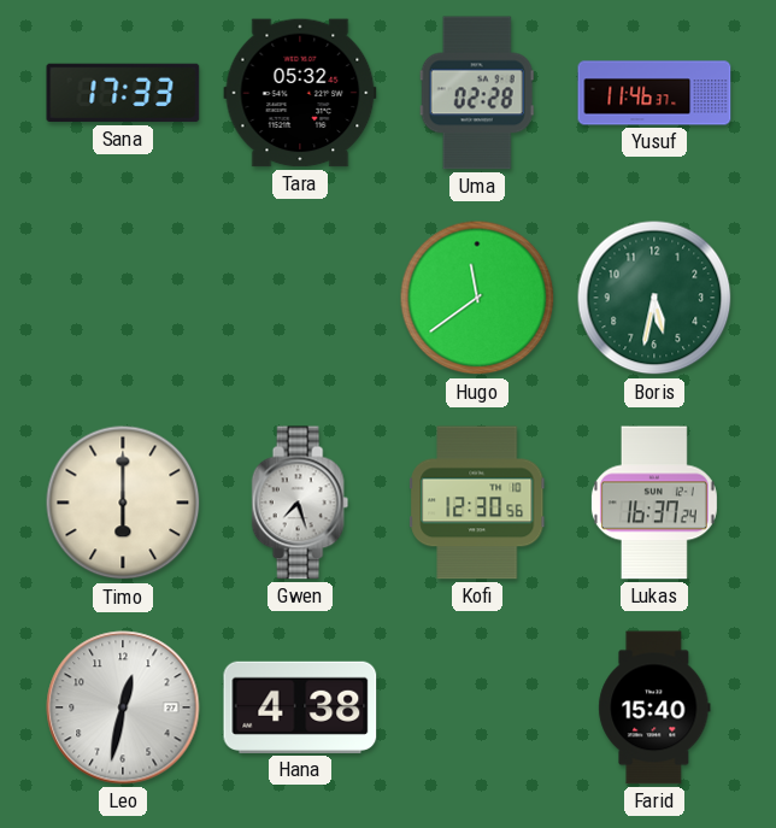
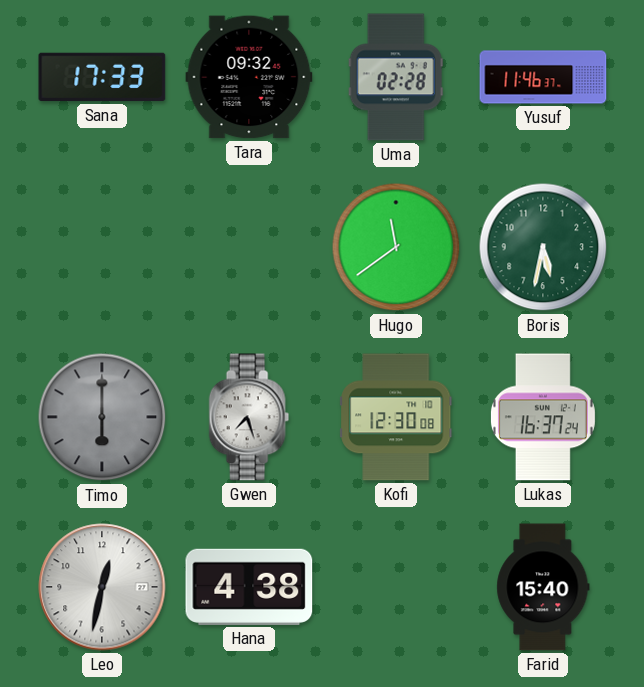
Tara: 05:32 -> 09:32
Timo dial: cream -> grey
Kofi: 12:30:56 -> 12:30:08
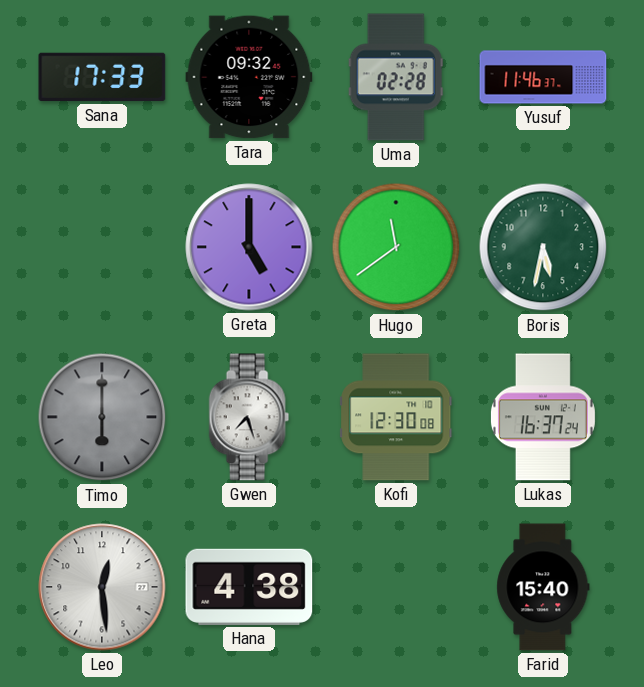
Greta: none -> 5:00
Leo: 12:32 -> 12:29
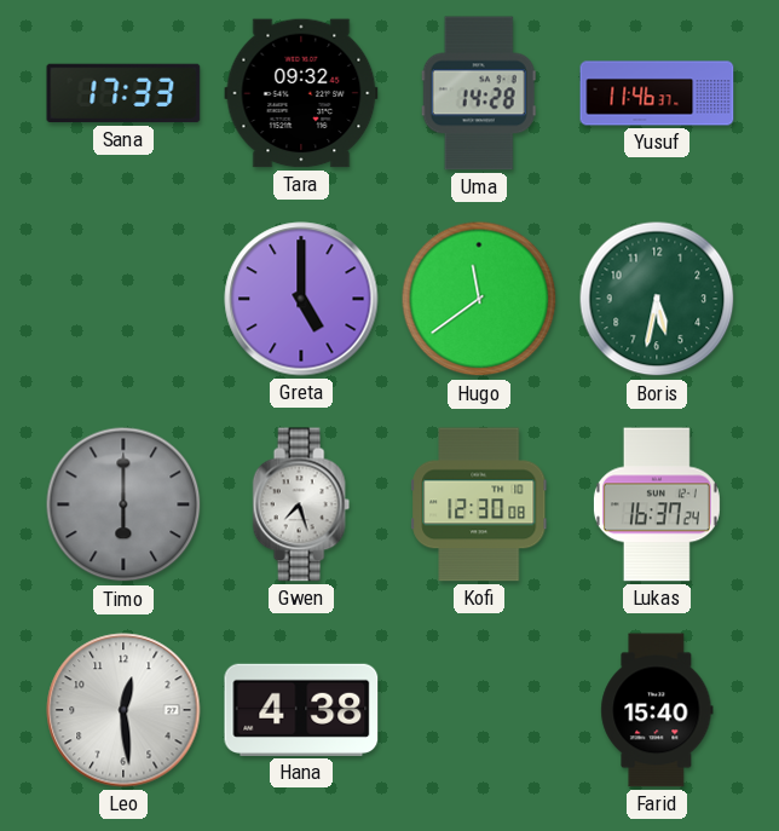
Uma: 02:28 -> 14:28
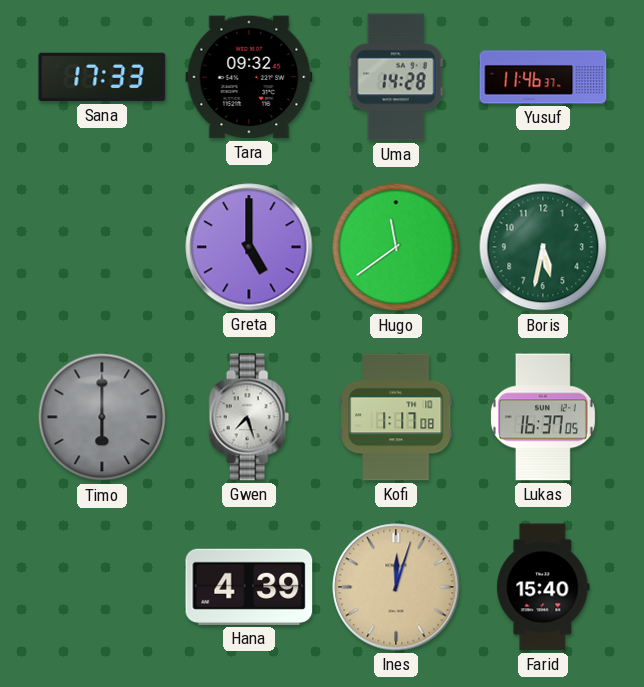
Kofi: 12:30 -> 1:17
Lukas: 16:37:24 -> 16:37:05
Leo: 12:29 -> none
Hana: 4:38 -> 4:39
Ines: none -> 12:03
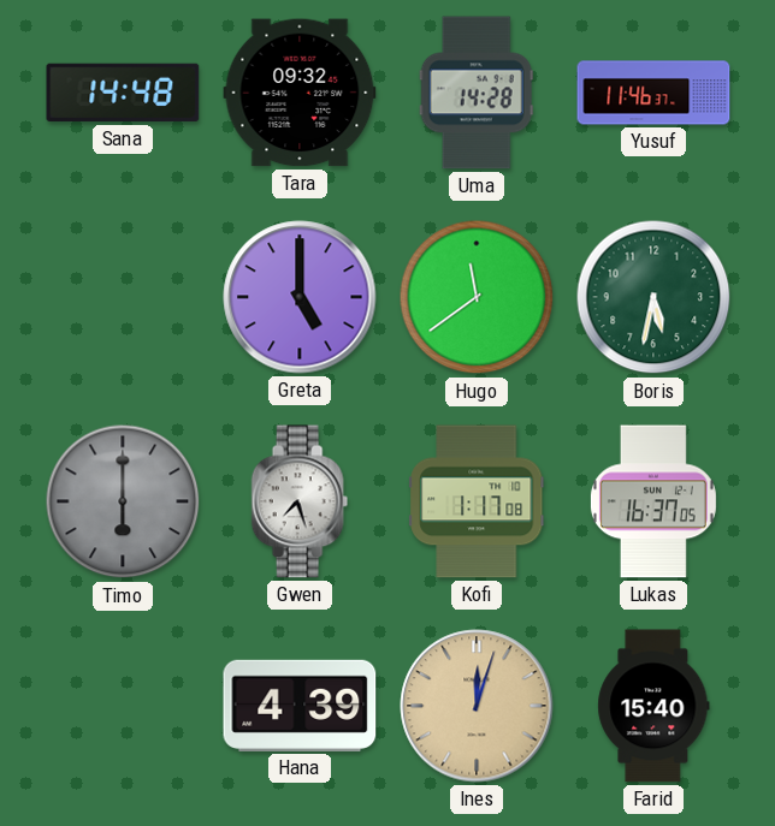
Sana: 17:33 -> 14:48
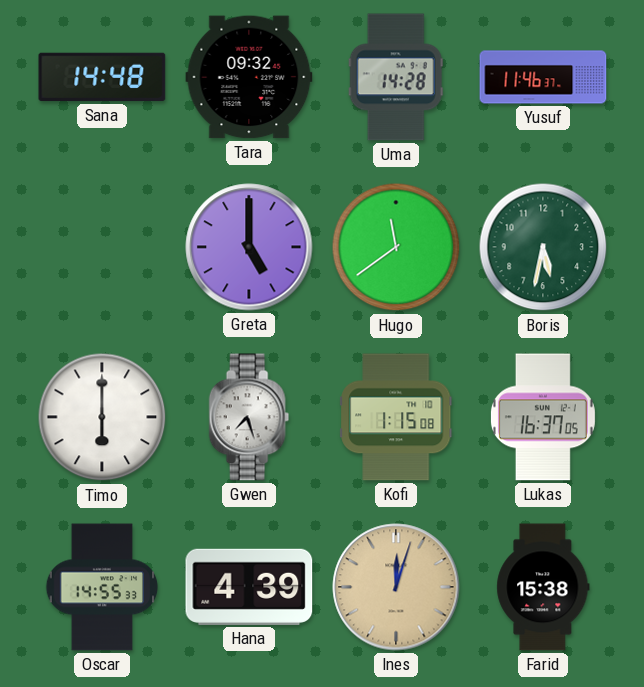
Timo dial: grey -> white
Kofi: 1:17 -> 1:15
Oscar: none -> 14:55
Farid: 15:40 -> 15:38
